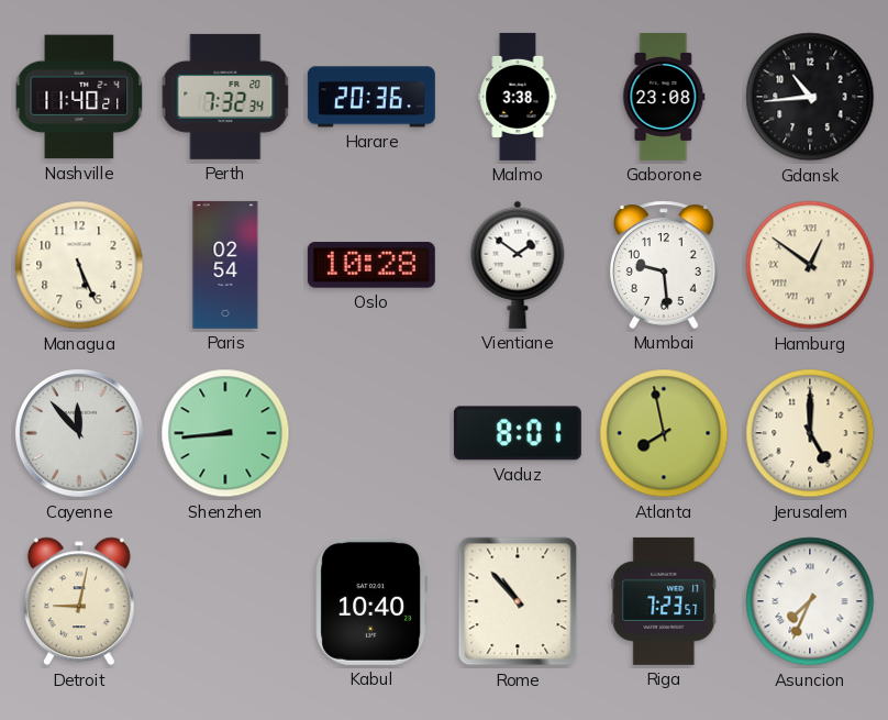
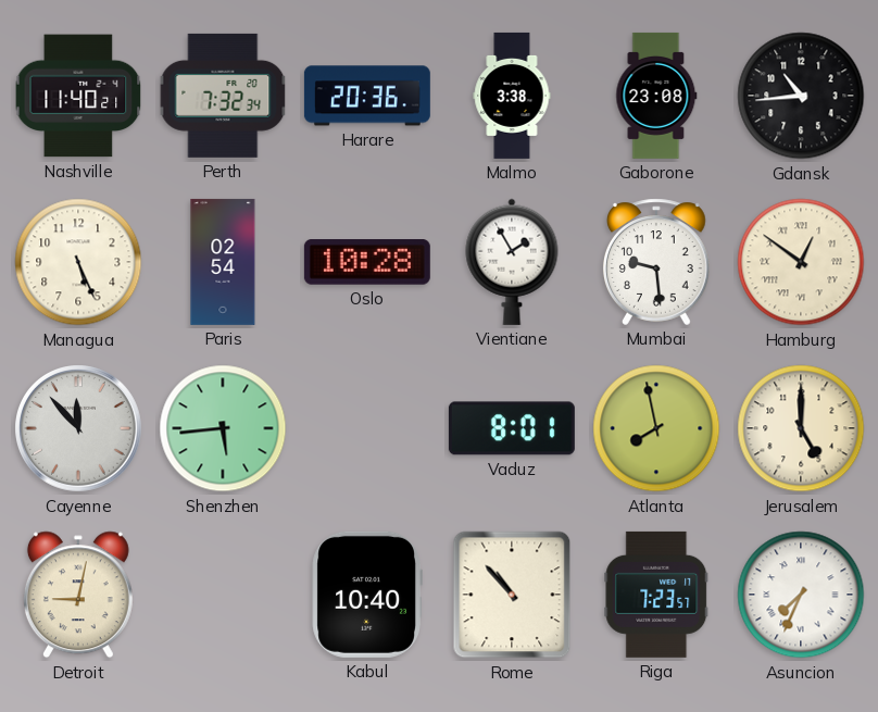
Vientiane: 1:51 -> 1:55
Shenzhen: 8:44 -> 5:44
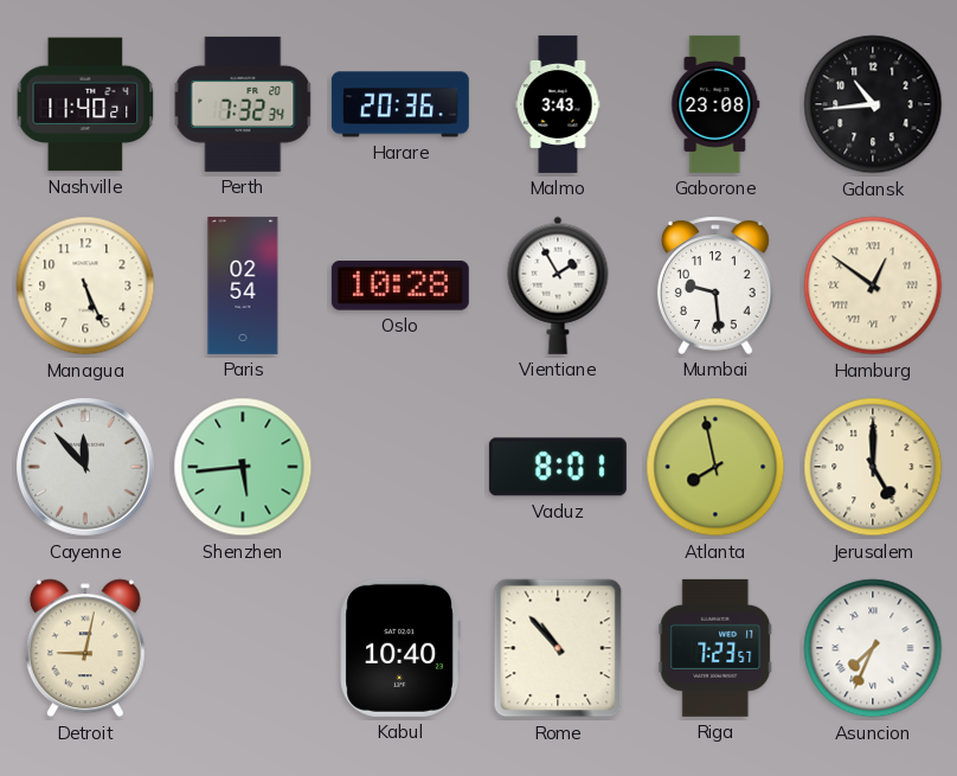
Malmo: 3:38 -> 3:43
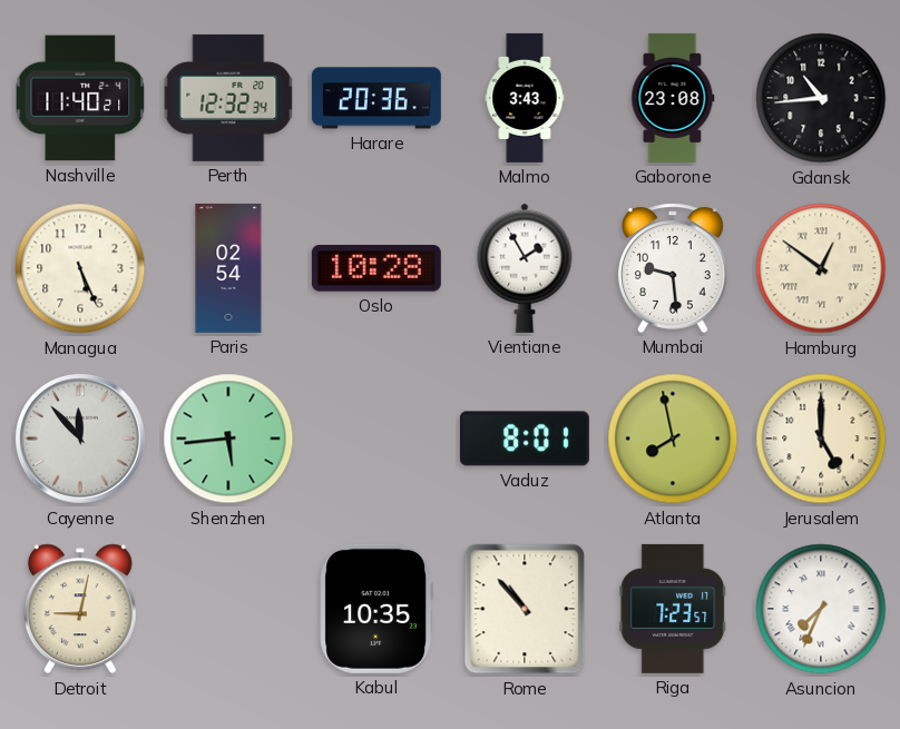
Perth: 7:32 -> 12:32
Kabul: 10:40 -> 10:35
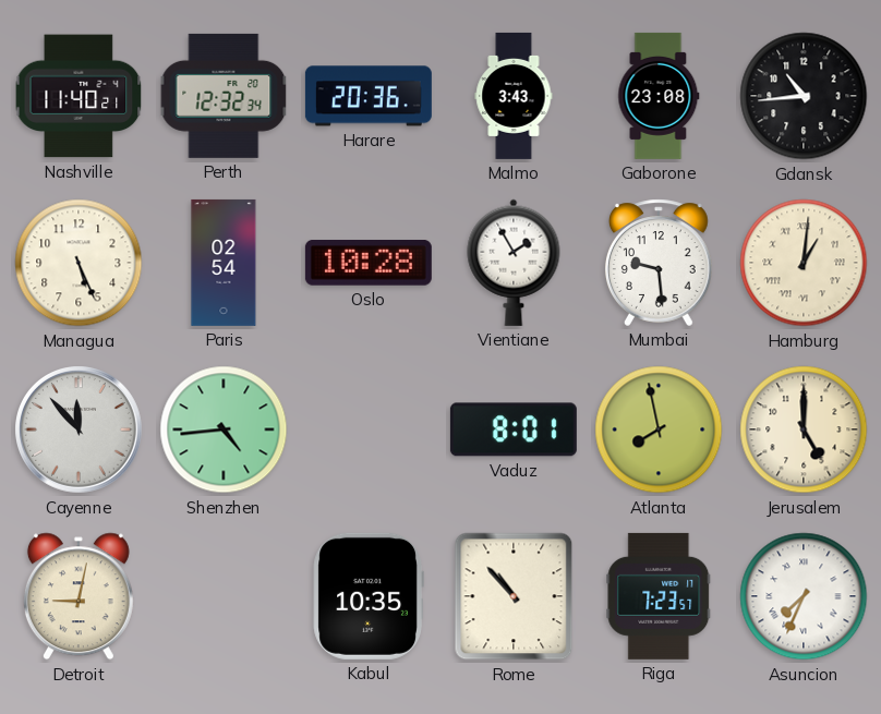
Hamburg: 12:51 -> 1:01
Shenzhen: 5:44 -> 4:44
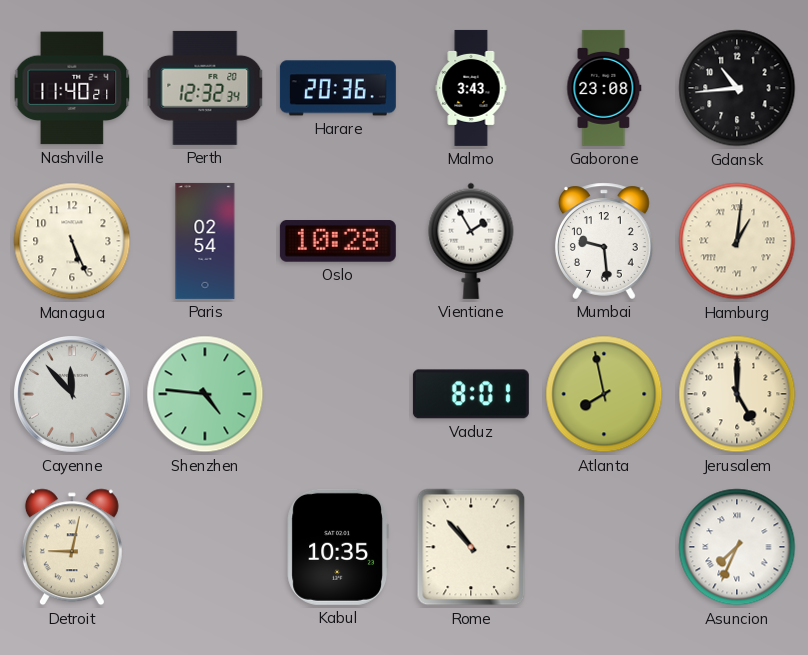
Shenzhen: 4:44 -> 4:46
Riga: 7:23 -> none
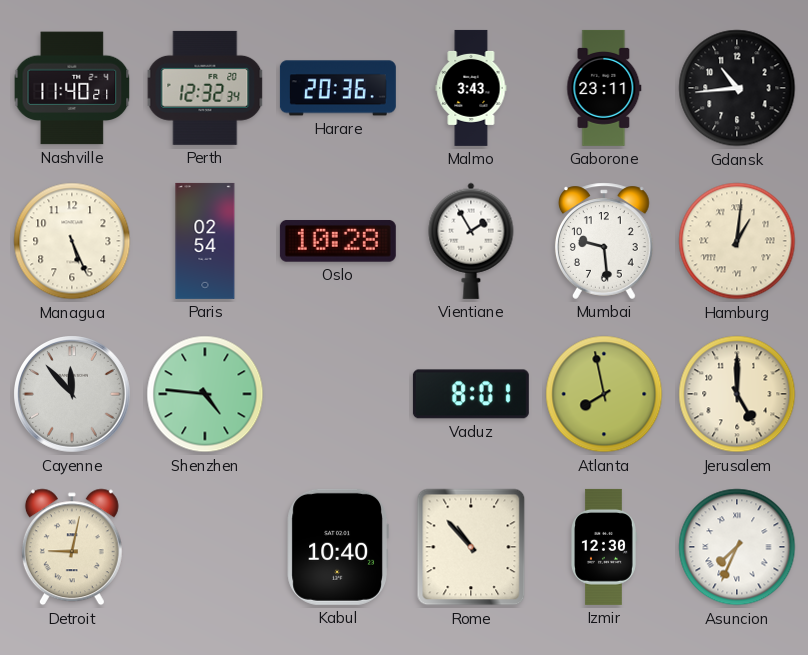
Gaborone: 23:08 -> 23:11
Kabul: 10:35 -> 10:40
Izmir: none -> 12:30
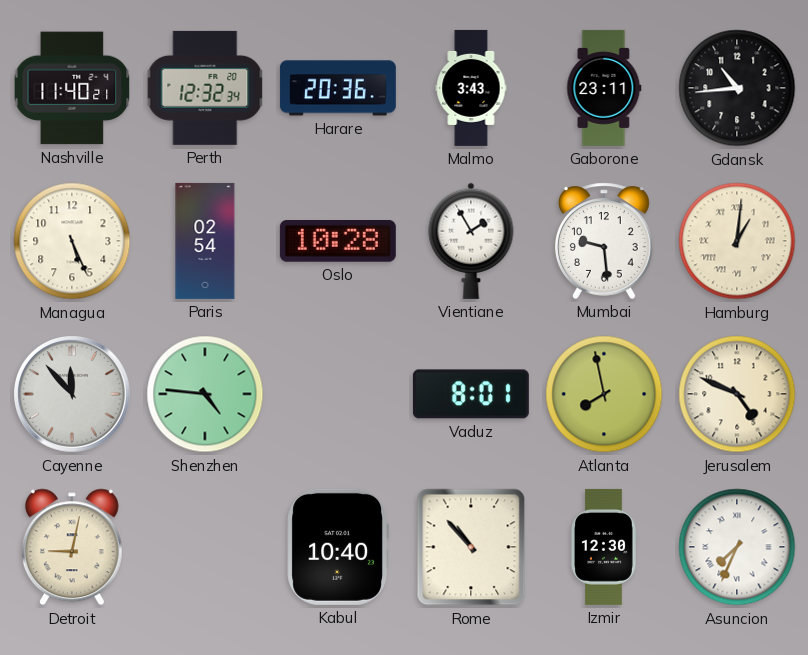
Jerusalem: 5:00 -> 4:49
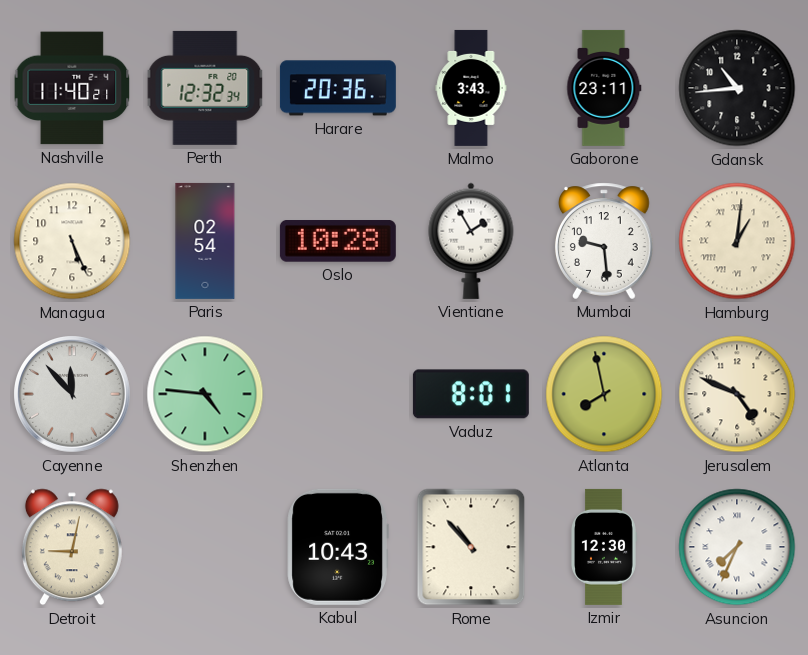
Kabul: 10:40 -> 10:43
